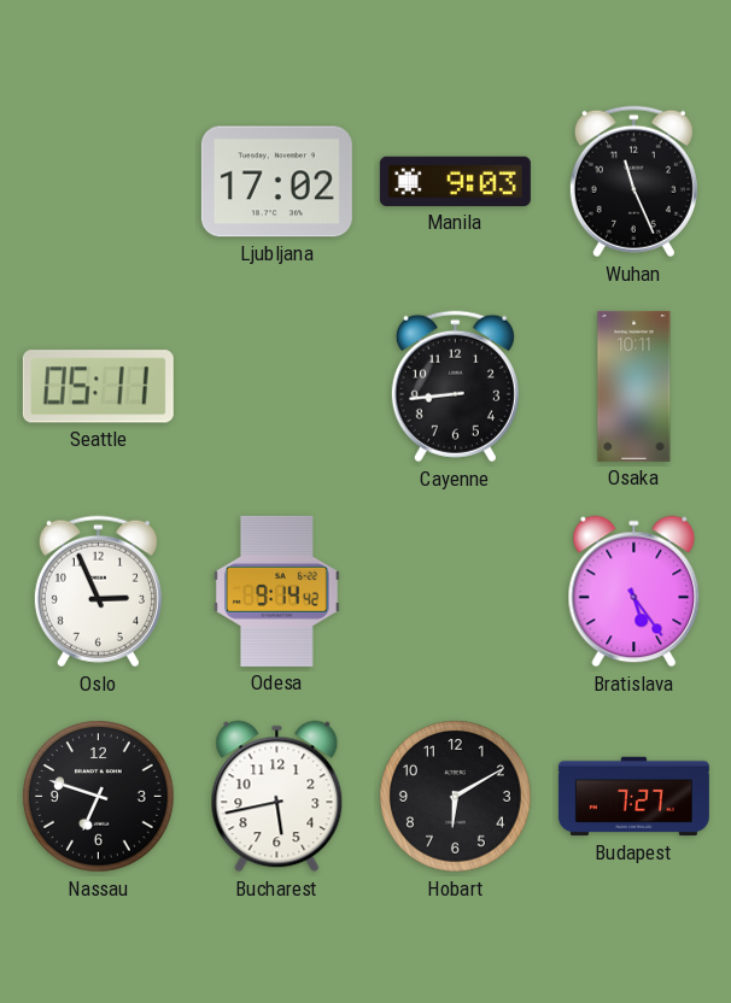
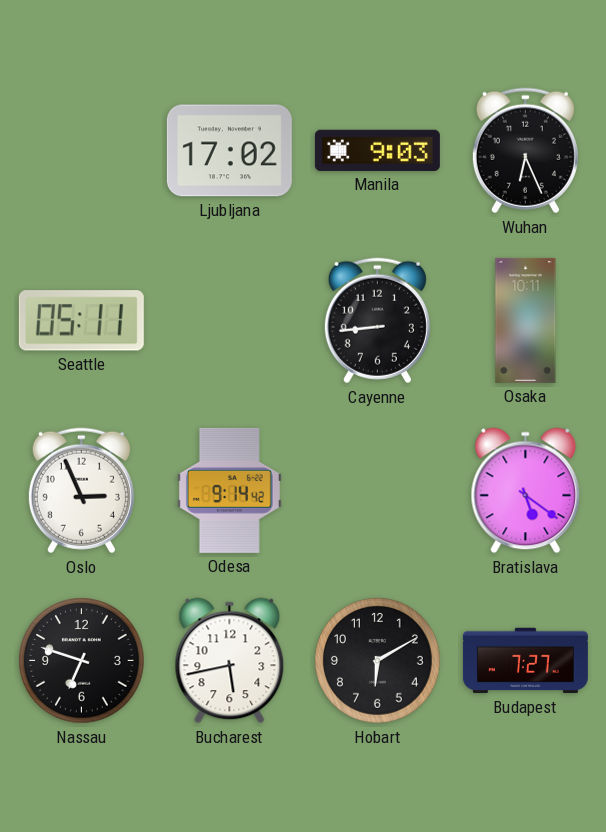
Wuhan: 11:26 -> 6:26
Bratislava: 5:24 -> 5:21
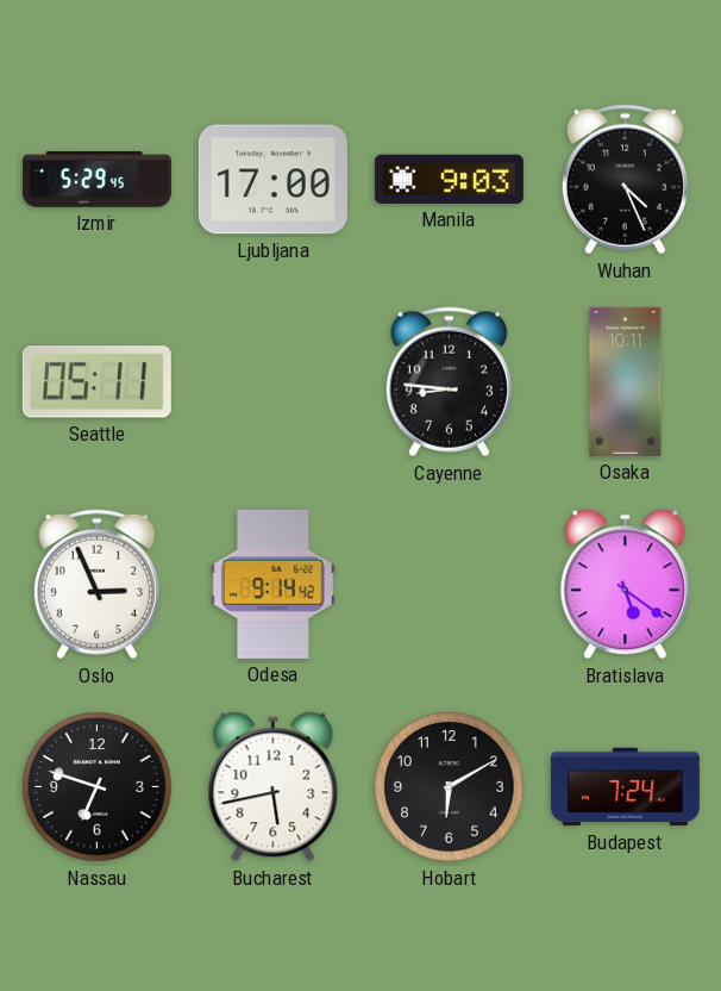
Izmir: none -> 5:29
Ljubljana: 17:02 -> 17:00
Wuhan: 6:26 -> 4:26
Cayenne: 8:44 -> 8:46
Budapest: 7:27 -> 7:24
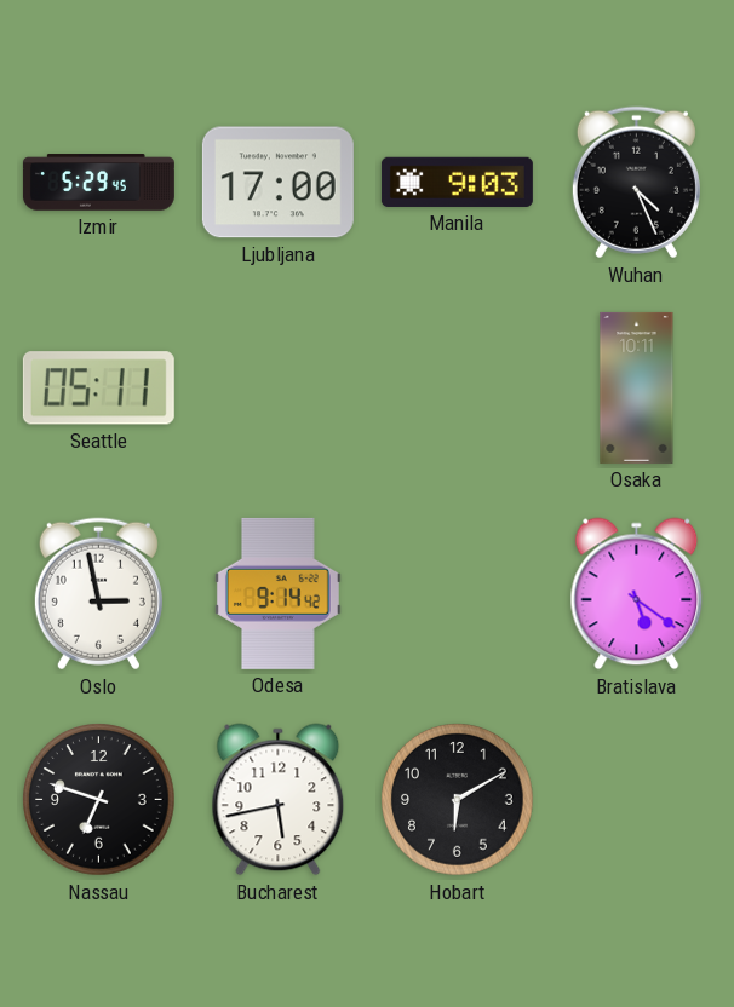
Cayenne: 8:46 -> none
Oslo: 2:56 -> 2:58
Budapest: 7:24 -> none
